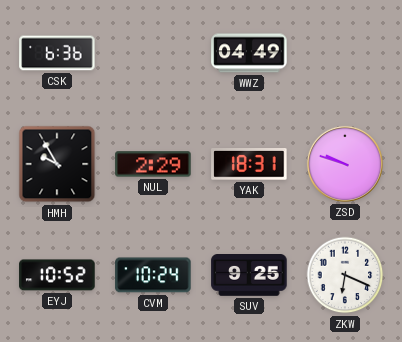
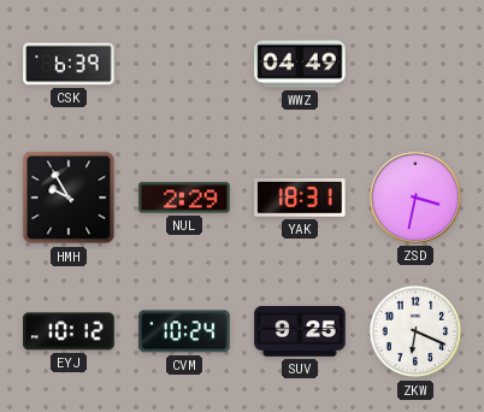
CSK: 6:36 -> 6:39
ZSD: 9:48 -> 3:32
EYJ: 10:52 -> 10:12
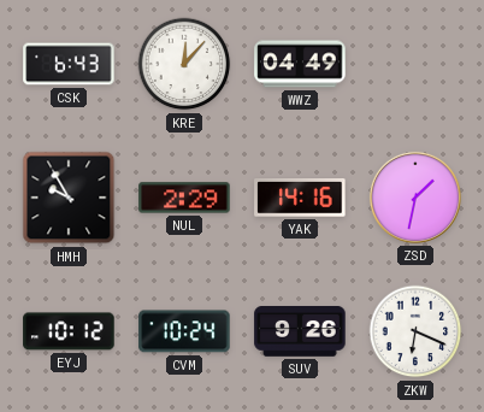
CSK: 6:39 -> 6:43
KRE: none -> 12:07
YAK: 18:31 -> 14:16
ZSD: 3:32 -> 1:32
SUV: 9:25 -> 9:26
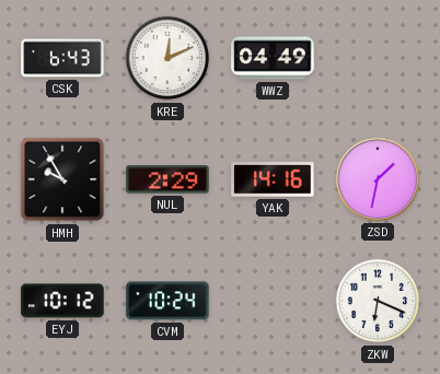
KRE: 12:07 -> 12:11
SUV: 9:26 -> none
